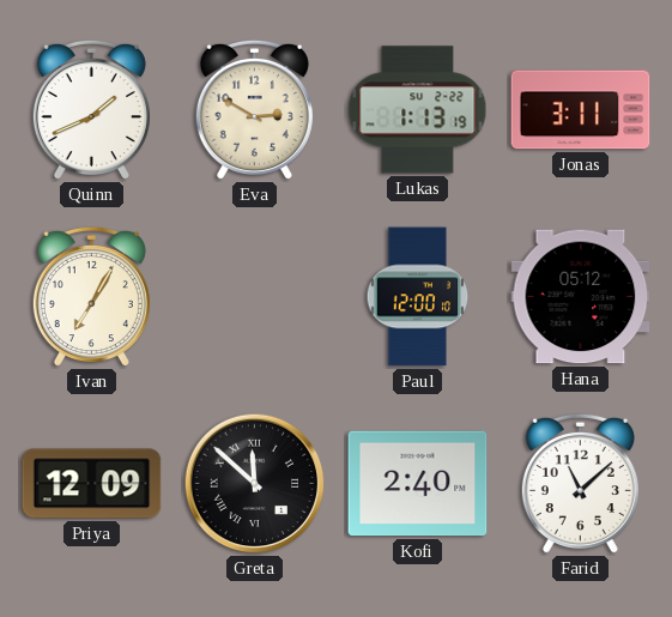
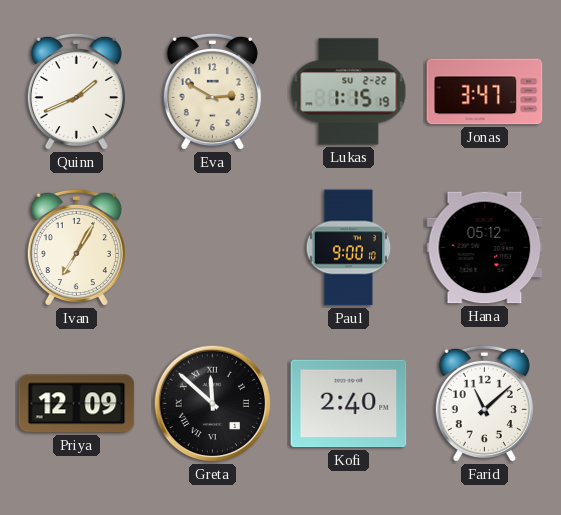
Lukas: 1:13 -> 1:15
Jonas: 3:11 -> 3:47
Paul: 12:00 -> 9:00
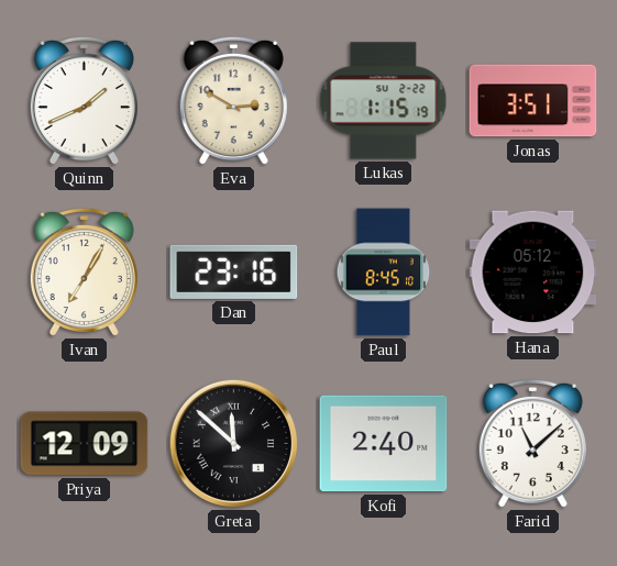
Jonas: 3:47 -> 3:51
Dan: none -> 23:16
Paul: 9:00 -> 8:45
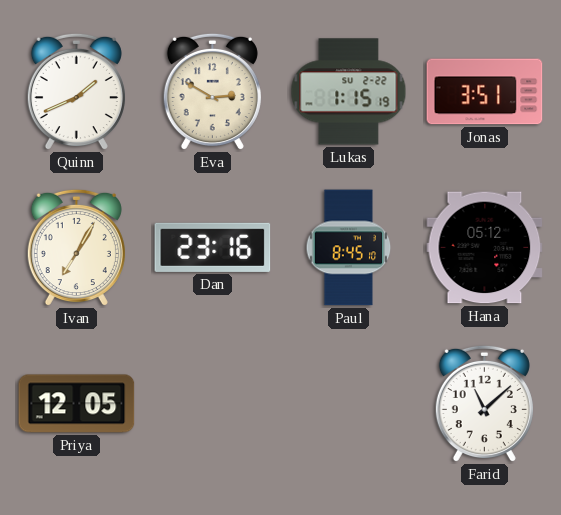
Priya: 12:09 -> 12:05
Greta: 11:52 -> none
Kofi: 2:40 -> none
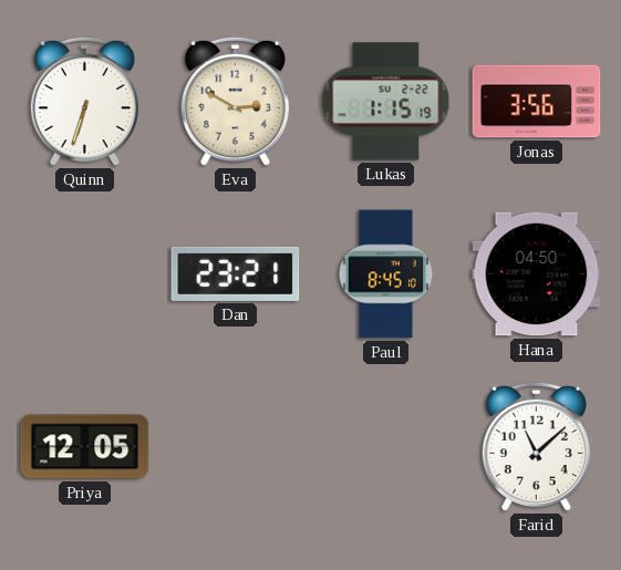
Quinn: 1:41 -> 6:33
Jonas: 3:51 -> 3:56
Ivan: 7:05 -> none
Dan: 23:16 -> 23:21
Hana: 05:12 -> 04:50
